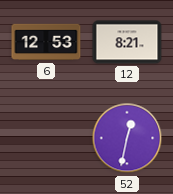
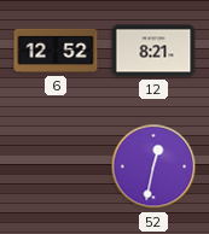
6: 12:53 -> 12:52
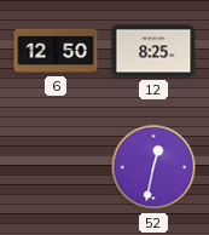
6: 12:52 -> 12:50
12: 8:21 -> 8:25
